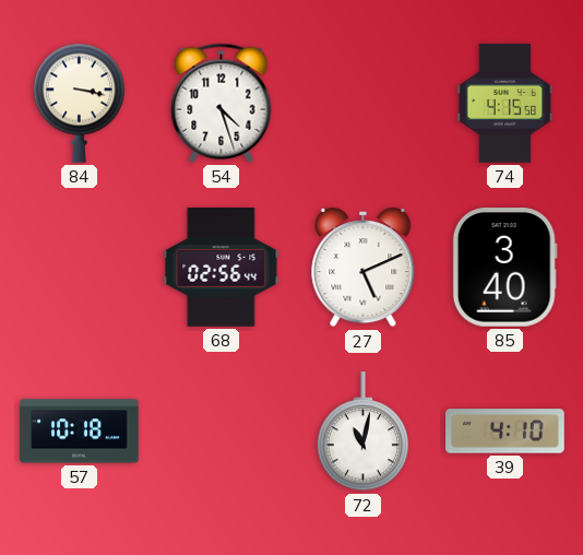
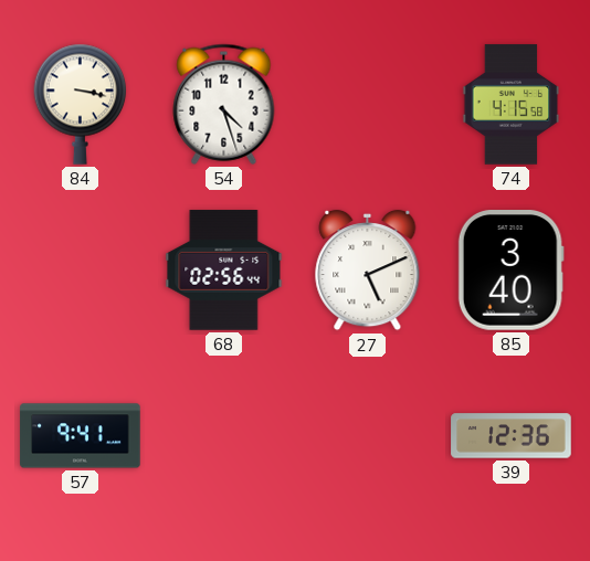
57: 10:18 -> 9:41
72: 11:02 -> none
39: 4:10 -> 12:36
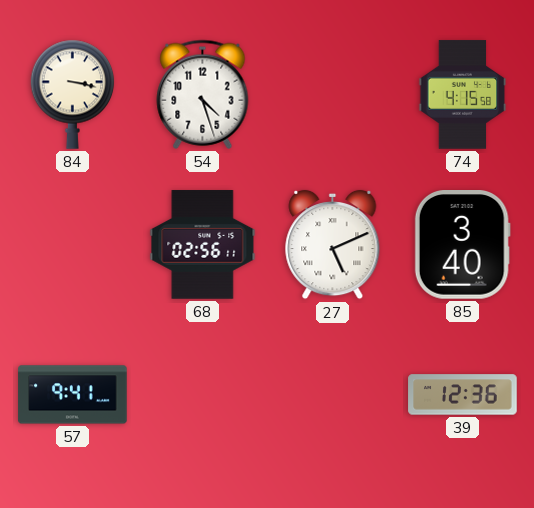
68: 02:56:44 -> 02:56:11
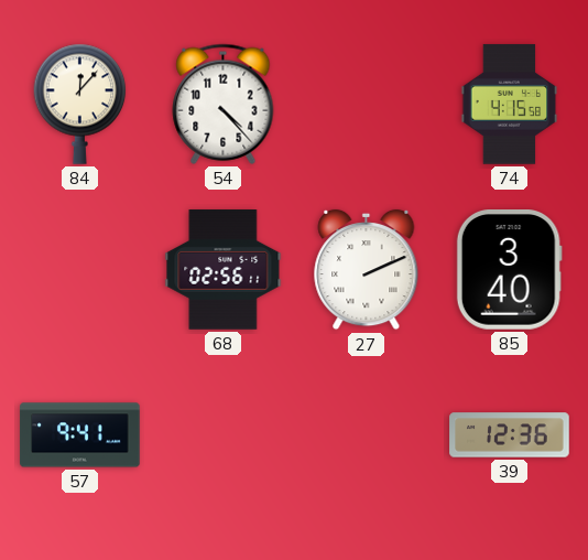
84: 3:17 -> 12:07
54: 4:27 -> 4:23
27: 5:11 -> 2:11
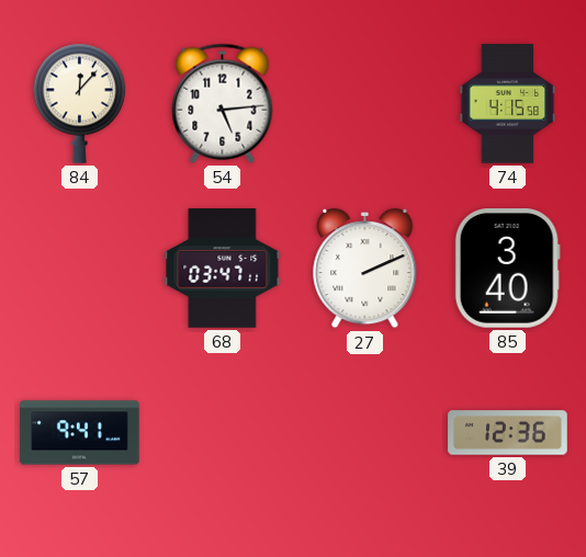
54: 4:23 -> 5:14
68: 02:56 -> 03:47
